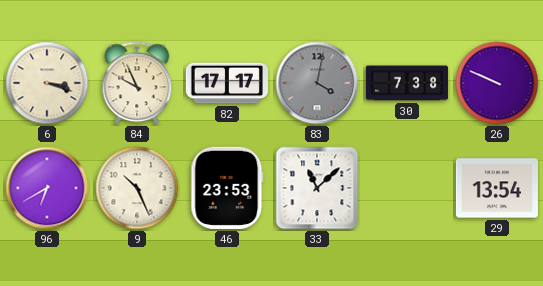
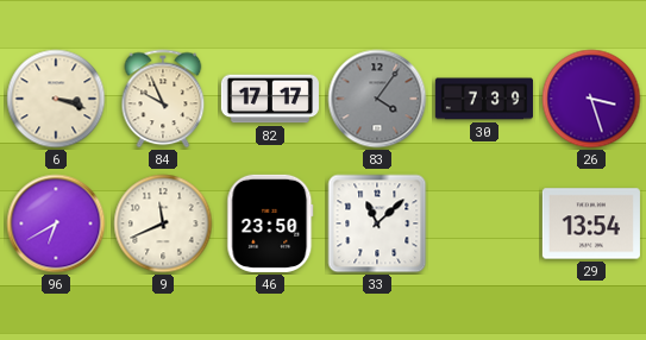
83: 4:02 -> 4:06
30: 7:38 -> 7:39
26: 9:49 -> 3:27
9: 10:26 -> 11:41
46: 23:53 -> 23:50
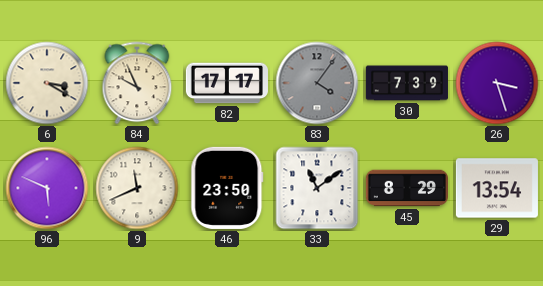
6: 3:18 -> 3:20
96: 6:40 -> 5:49
33: 11:08 -> 11:09
45: none -> 8:29
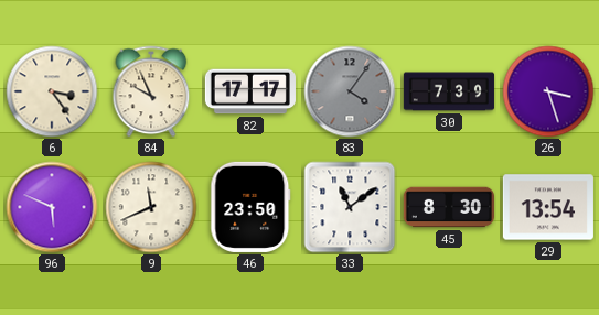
6: 3:20 -> 3:24
45: 8:29 -> 8:30
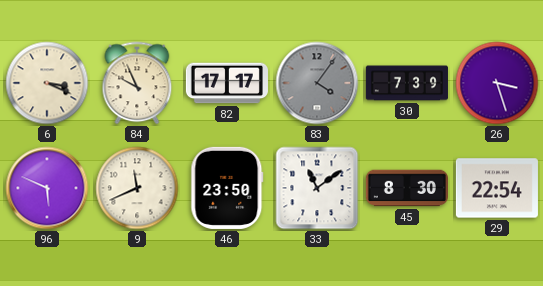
6: 3:24 -> 3:19
29: 13:54 -> 22:54
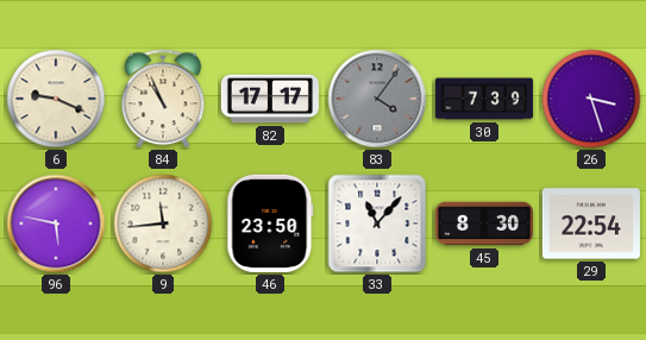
6: 3:19 -> 9:19
84: 9:56 -> 10:56
96: 5:49 -> 5:47
9: 11:41 -> 11:44
33: 11:09 -> 11:07
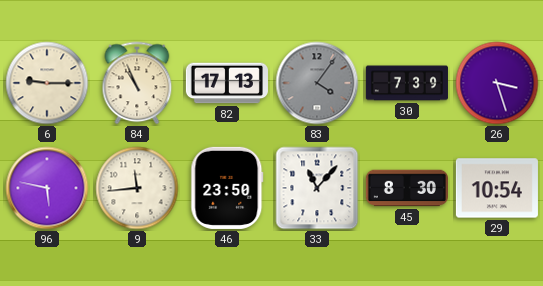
6: 9:19 -> 9:15
82: 17:17 -> 17:13
29: 22:54 -> 10:54
